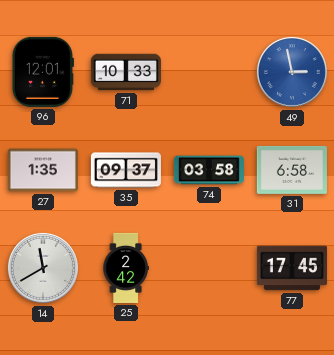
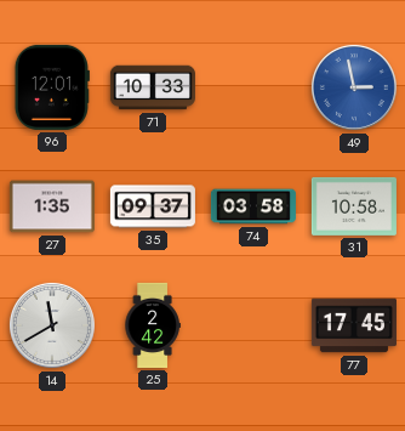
31: 6:58 -> 10:58
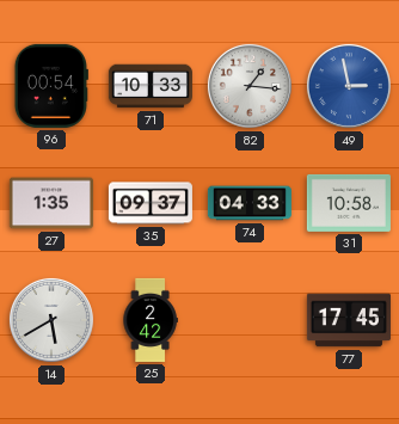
96: 12:01 -> 00:54
82: none -> 1:16
74: 03:58 -> 04:33
14: 11:40 -> 5:40
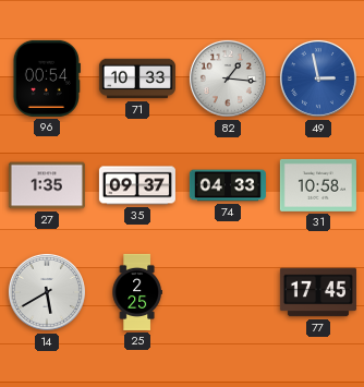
25: 2:42 -> 2:25
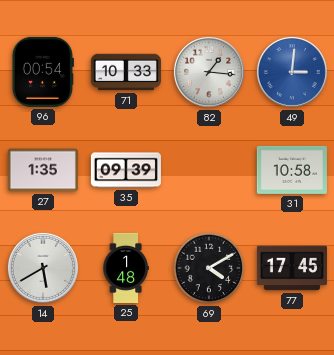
49: 2:58 -> 3:01
35: 09:37 -> 09:39
74: 04:33 -> none
25: 2:25 -> 1:48
69: none -> 4:10
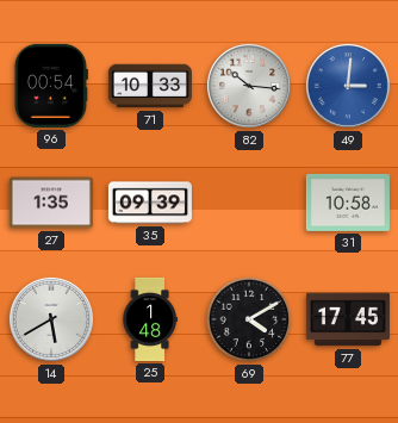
82: 1:16 -> 10:16
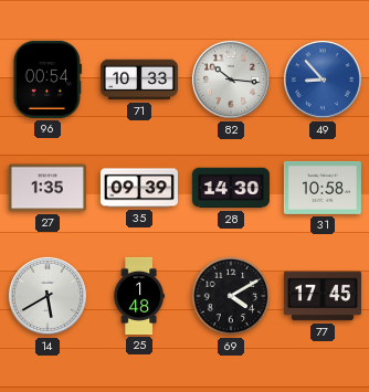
49: 3:01 -> 8:53
28: none -> 14:30
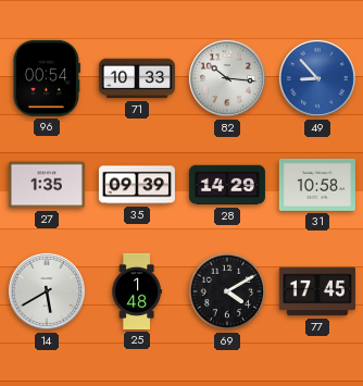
28: 14:30 -> 14:29
